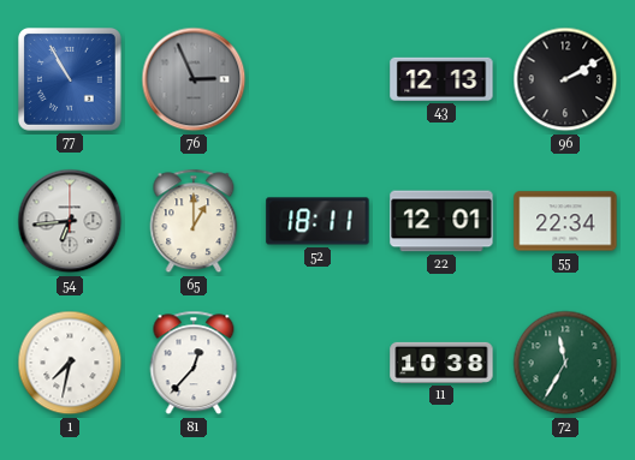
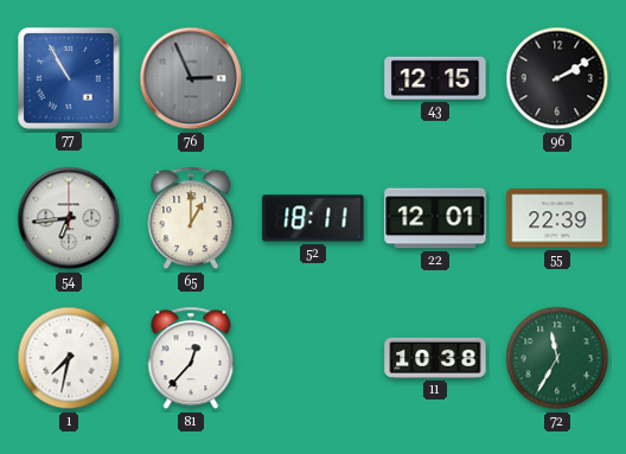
43: 12:13 -> 12:15
55: 22:34 -> 22:39
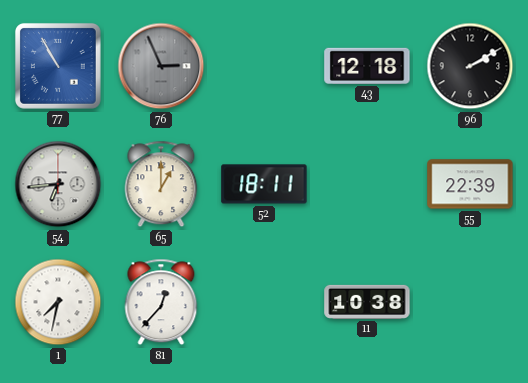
43: 12:15 -> 12:18
22: 12:01 -> none
72: 11:35 -> none
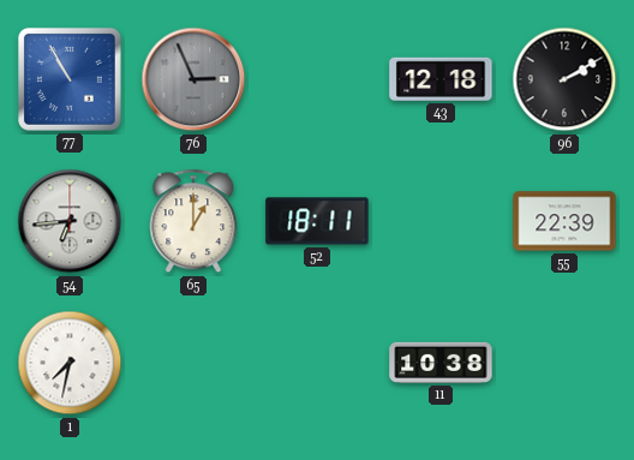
81: 12:37 -> none
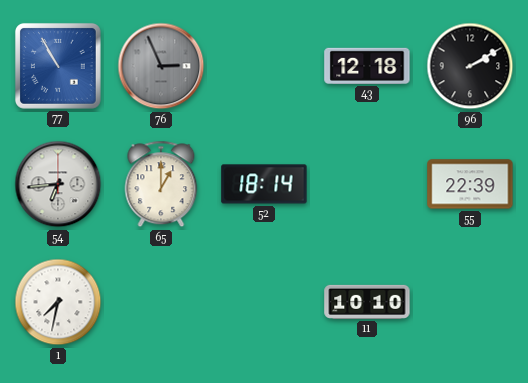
52: 18:11 -> 18:14
11: 10:38 -> 10:10
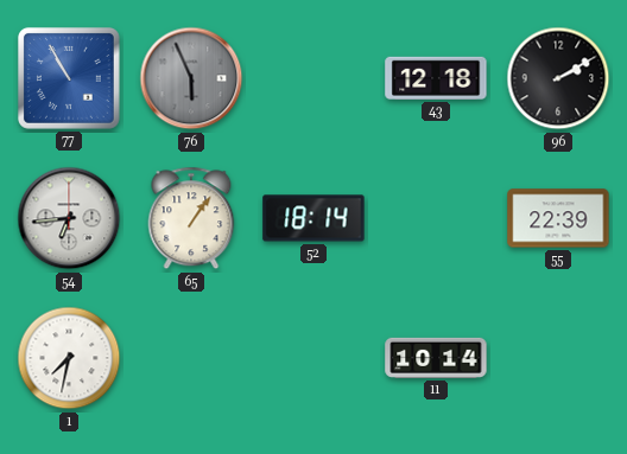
76: 2:56 -> 5:56
65: 1:00 -> 1:06
11: 10:10 -> 10:14
